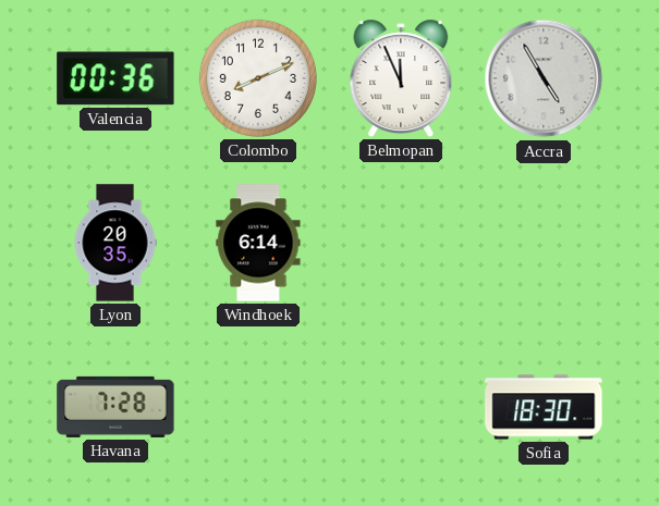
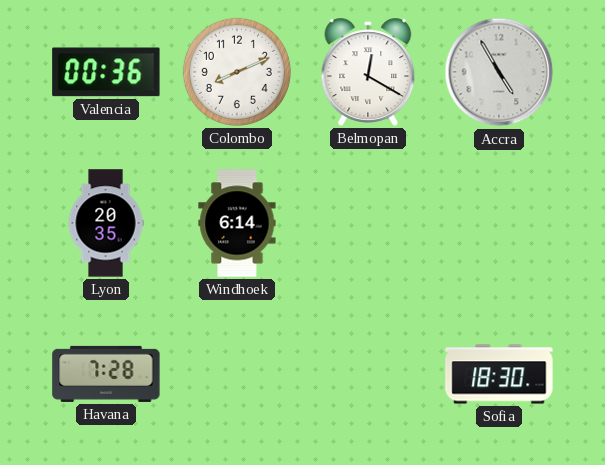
Belmopan: 11:56 -> 12:20
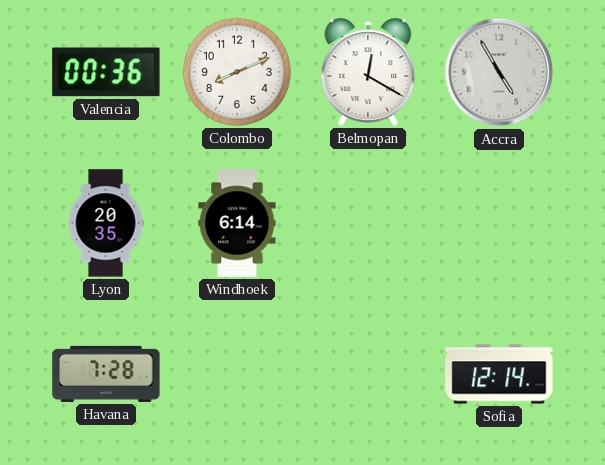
Sofia: 18:30 -> 12:14
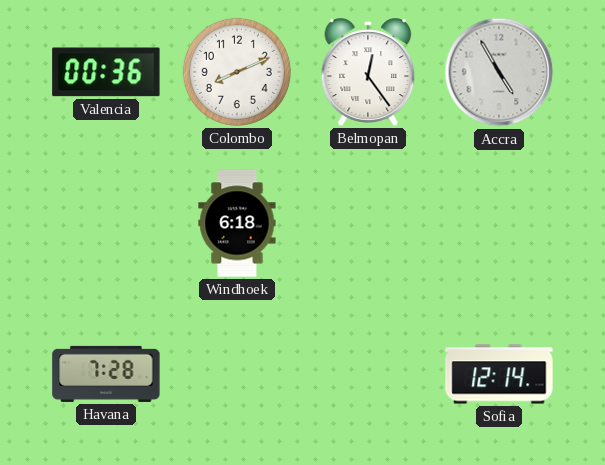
Belmopan: 12:20 -> 12:24
Lyon: 20:35 -> none
Windhoek: 6:14 -> 6:18
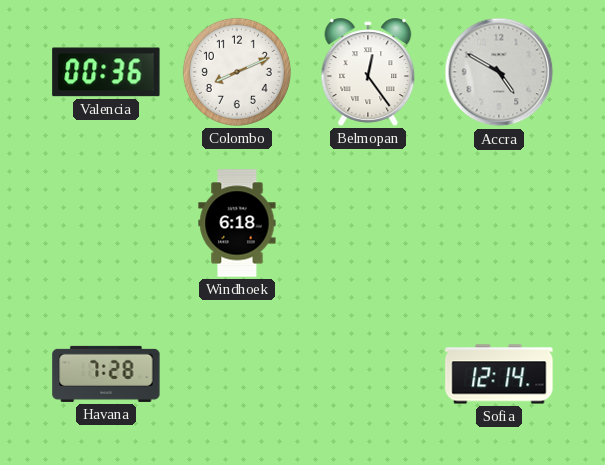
Accra: 4:55 -> 4:50
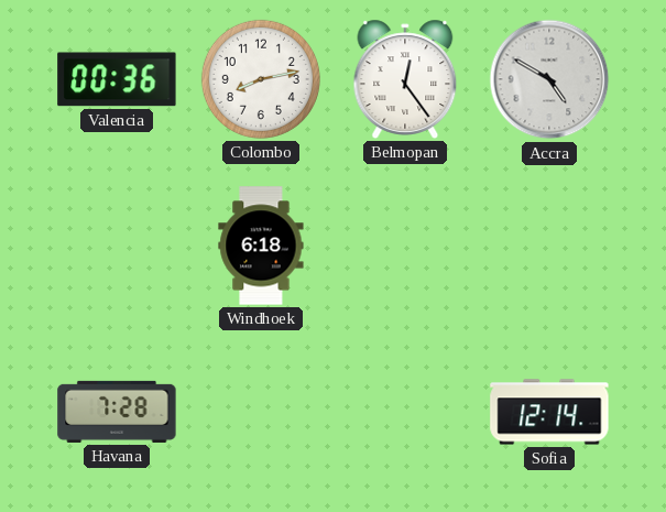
Colombo: 8:11 -> 8:13
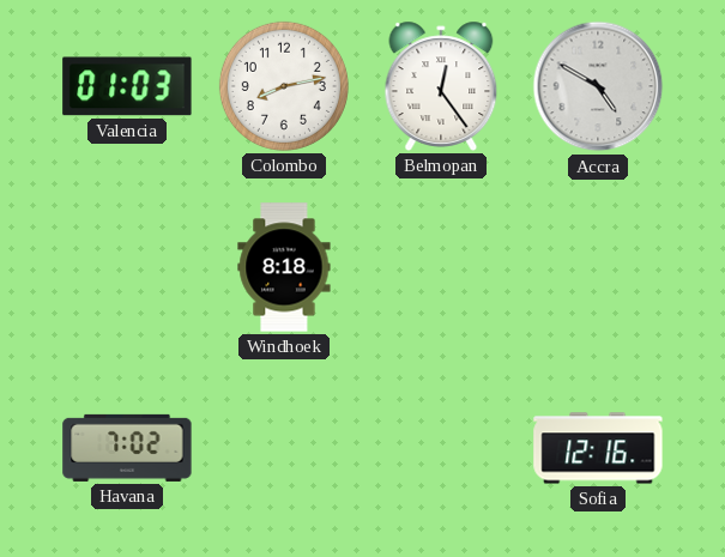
Valencia: 00:36 -> 01:03
Windhoek: 6:18 -> 8:18
Havana: 7:28 -> 7:02
Sofia: 12:14 -> 12:16
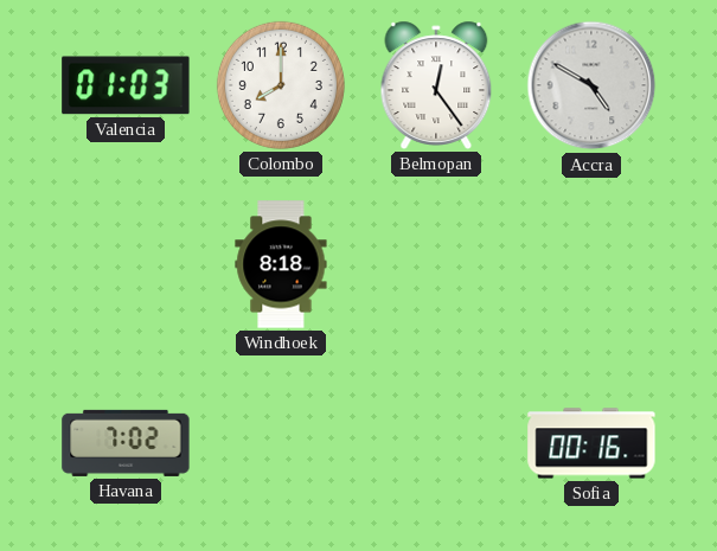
Colombo: 8:13 -> 8:00
Sofia: 12:16 -> 00:16
